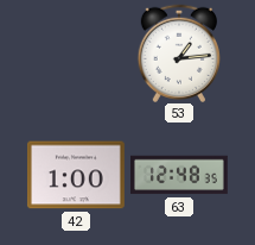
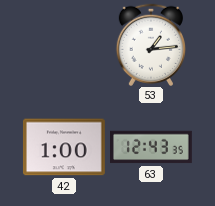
63: 12:48 -> 12:43
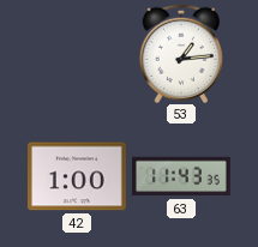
63: 12:43 -> 11:43
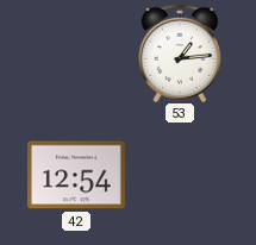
42: 1:00 -> 12:54
63: 11:43 -> none
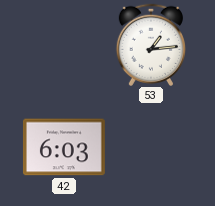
42: 12:54 -> 6:03
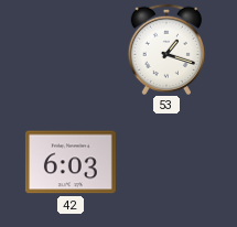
53: 1:14 -> 1:18
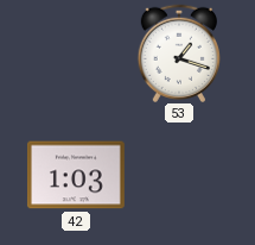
42: 6:03 -> 1:03
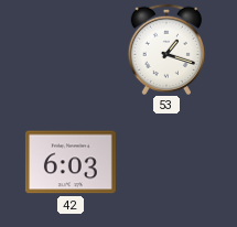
42: 1:03 -> 6:03
